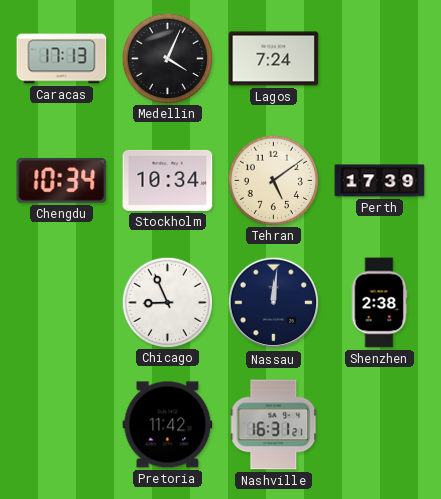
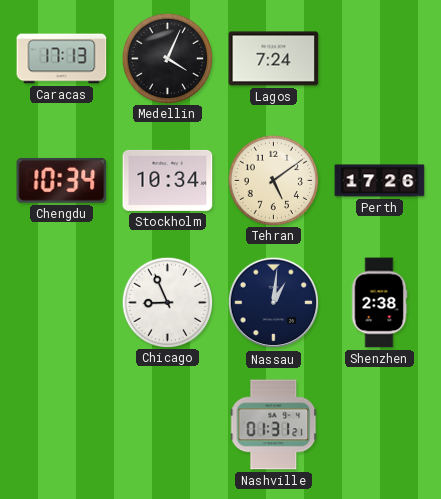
Perth: 17:39 -> 17:26
Nassau: 12:01 -> 1:01
Pretoria: 11:42 -> none
Nashville: 16:31 -> 01:31
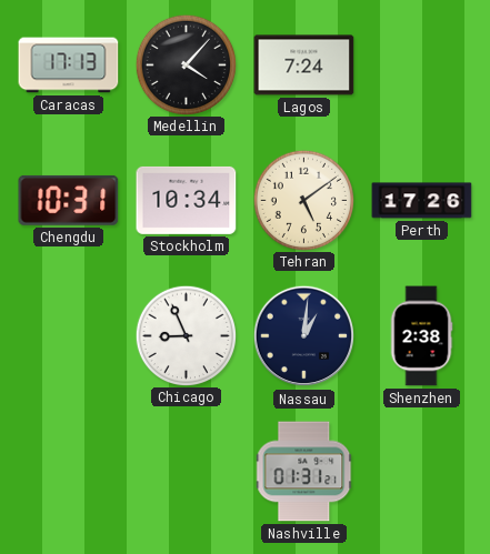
Medellin: 4:04 -> 4:07
Chengdu: 10:34 -> 10:31
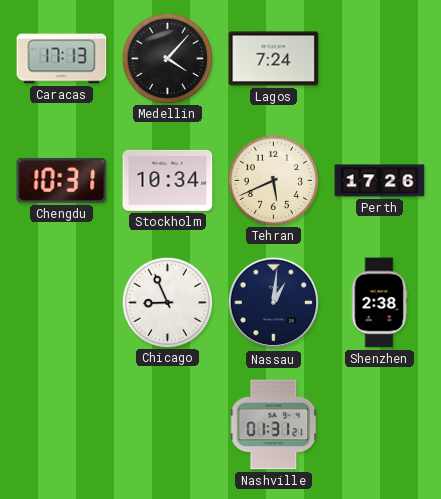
Tehran: 5:09 -> 5:41
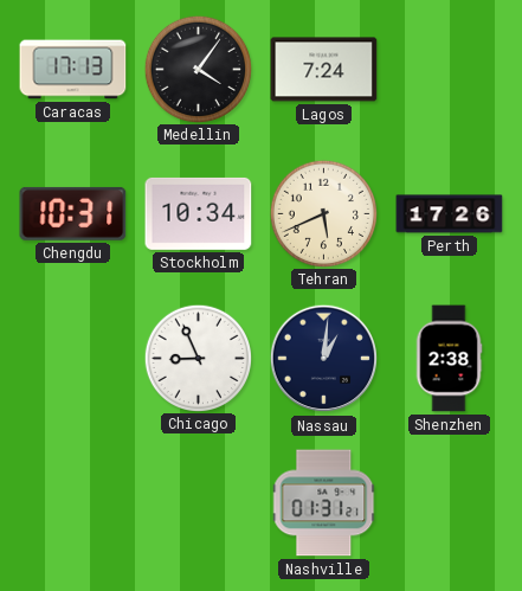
Medellin: 4:07 -> 4:06
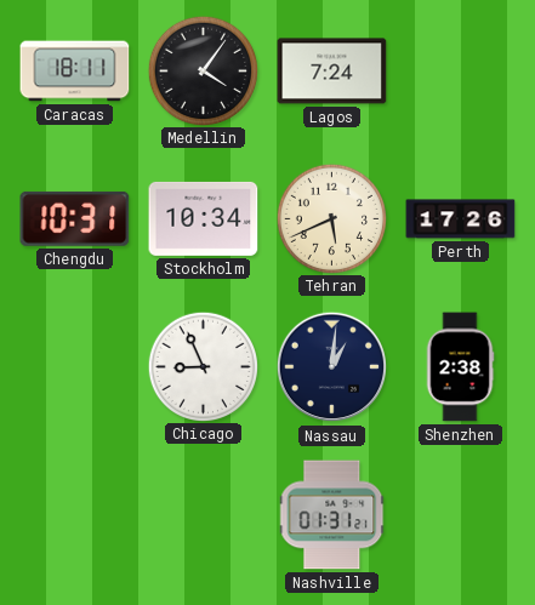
Caracas: 17:13 -> 18:11
